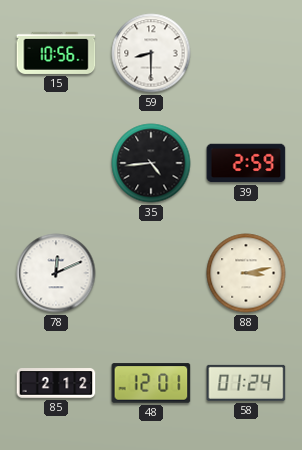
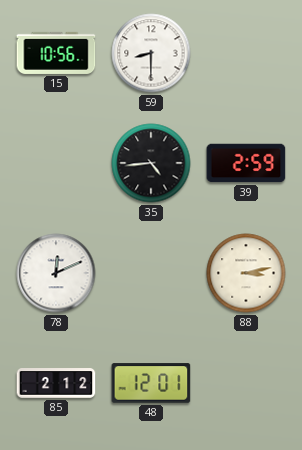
58: 01:24 -> none
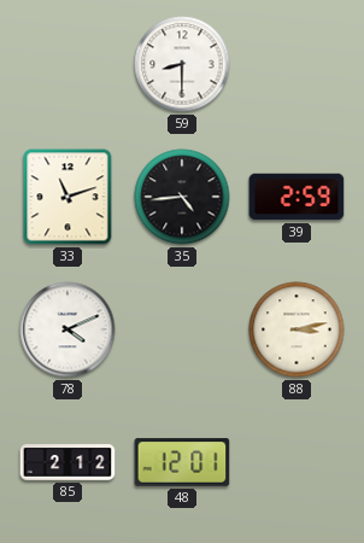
15: 10:56 -> none
33: none -> 11:12
78: 12:11 -> 4:11
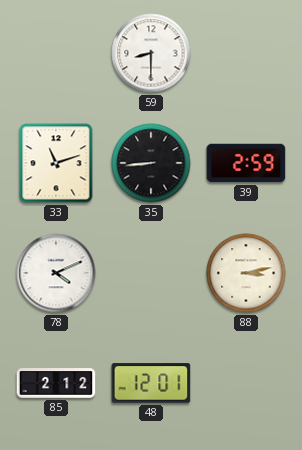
35: 4:44 -> 8:44
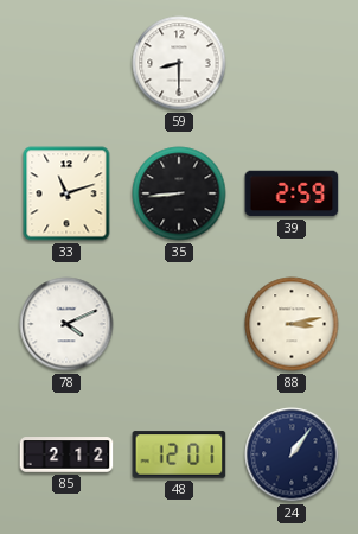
24: none -> 1:06
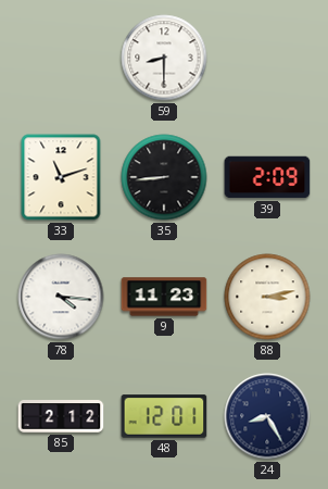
39: 2:59 -> 2:09
78: 4:11 -> 4:16
9: none -> 11:23
24: 1:06 -> 8:25
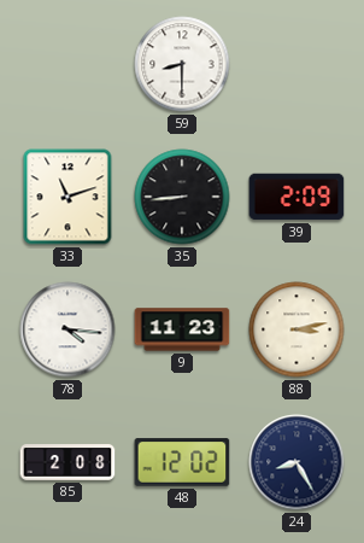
85: 2:12 -> 2:08
48: 12:01 -> 12:02
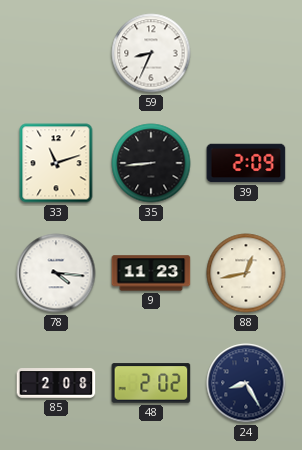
59: 8:30 -> 8:34
88: 3:13 -> 12:43
48: 12:02 -> 2:02
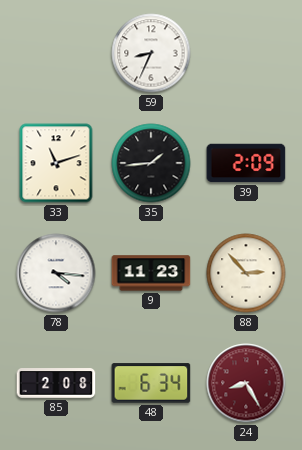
35: 8:44 -> 1:44
88: 12:43 -> 2:53
48: 2:02 -> 6:34
24 dial: navy -> burgundy
